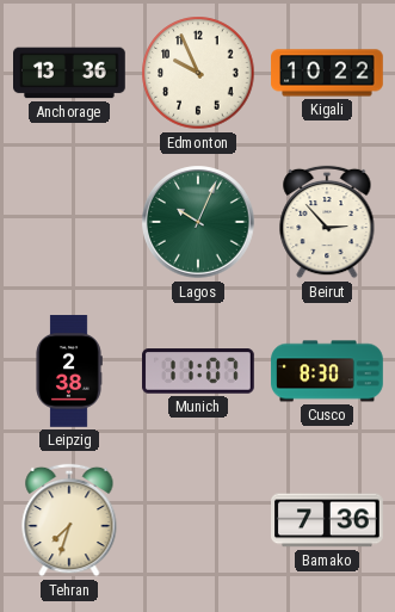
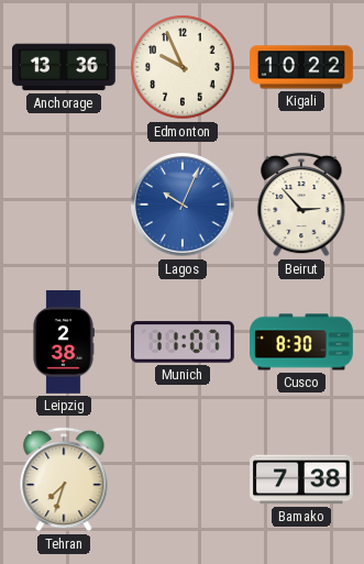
Lagos dial: green -> blue
Bamako: 7:36 -> 7:38
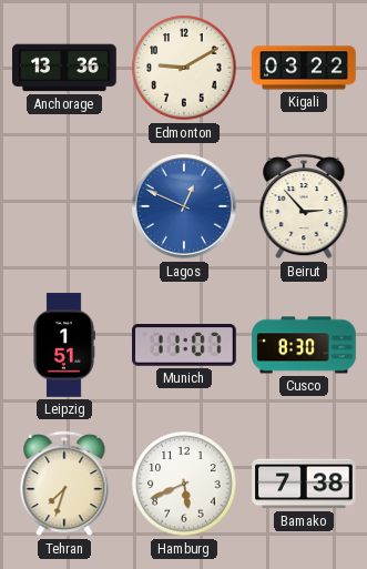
Edmonton: 9:56 -> 9:10
Kigali: 10:22 -> 03:22
Lagos: 10:04 -> 12:49
Leipzig: 2:38 -> 1:51
Hamburg: none -> 5:41
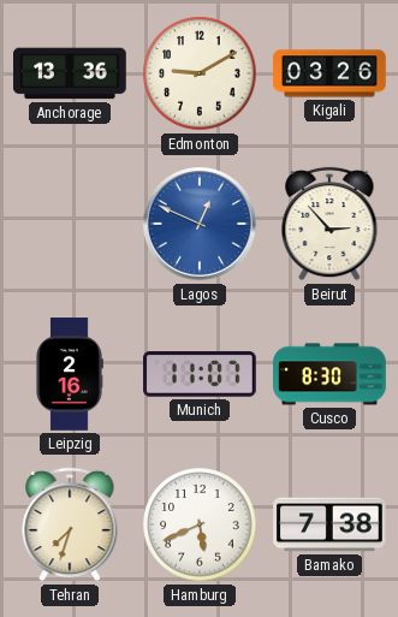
Kigali: 03:22 -> 03:26
Leipzig: 1:51 -> 2:16
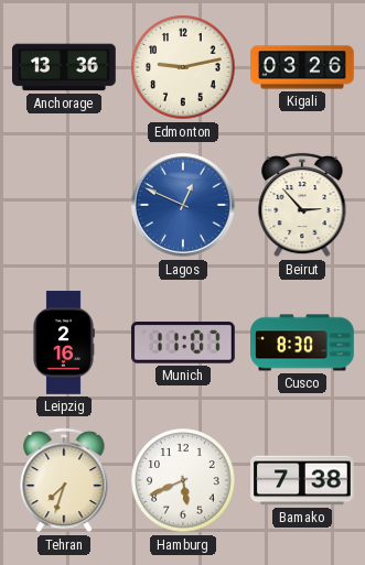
Edmonton: 9:10 -> 9:13
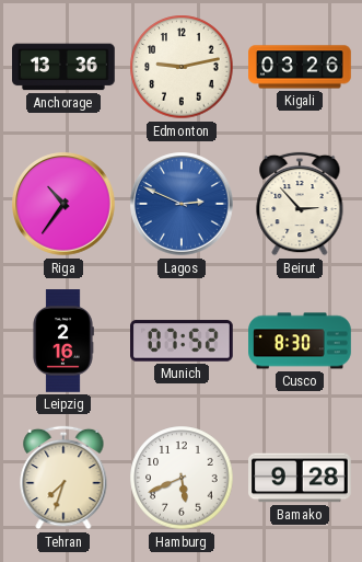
Riga: none -> 10:36
Lagos: 12:49 -> 2:49
Munich: 11:07 -> 07:52
Bamako: 7:38 -> 9:28
